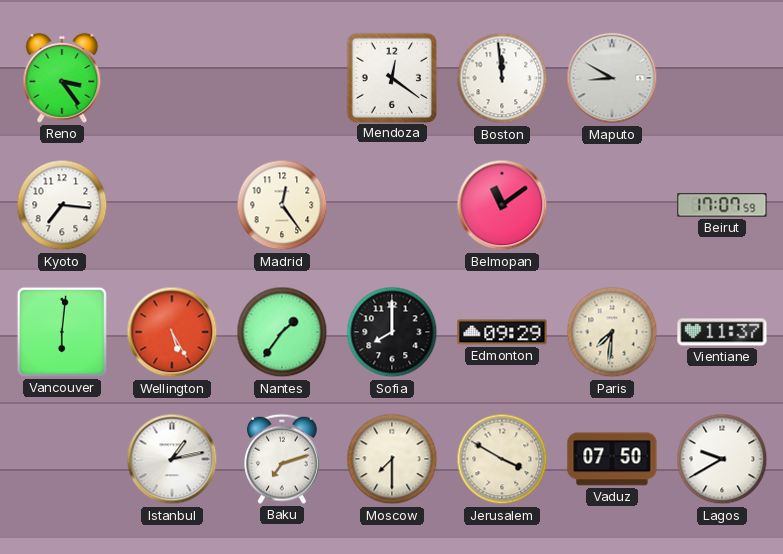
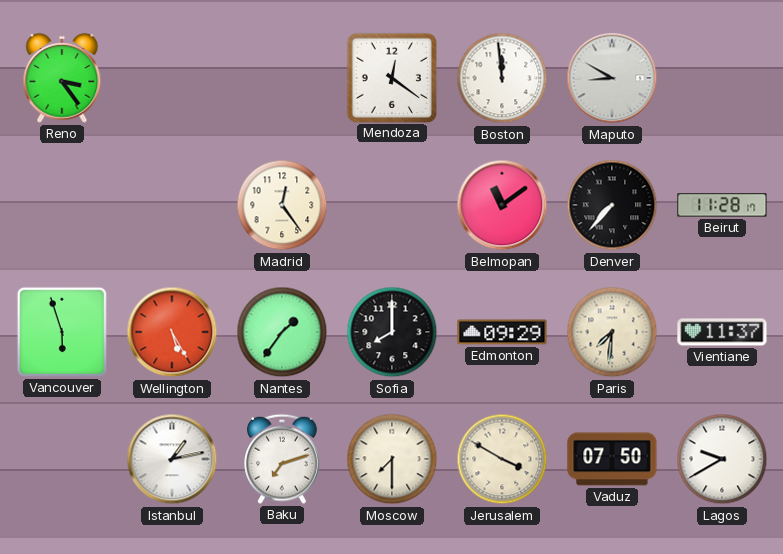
Kyoto: 7:16 -> none
Denver: none -> 7:37
Beirut: 17:07 -> 11:28
Vancouver: 6:01 -> 5:57
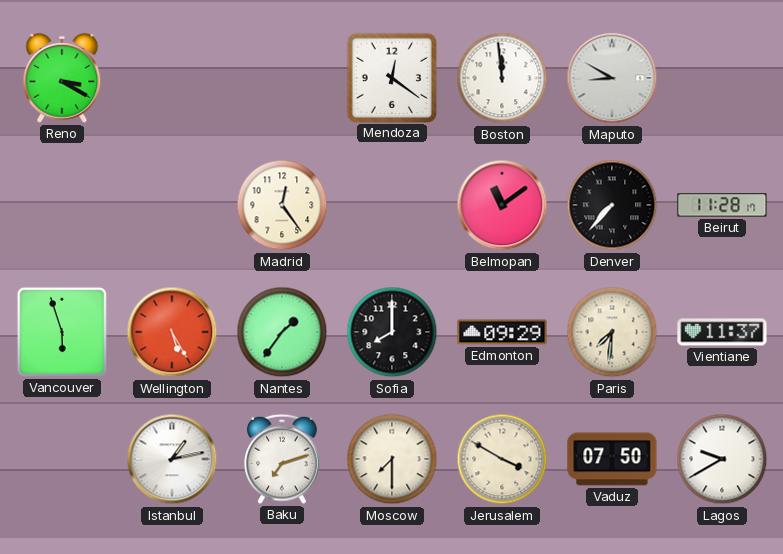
Reno: 3:24 -> 3:20
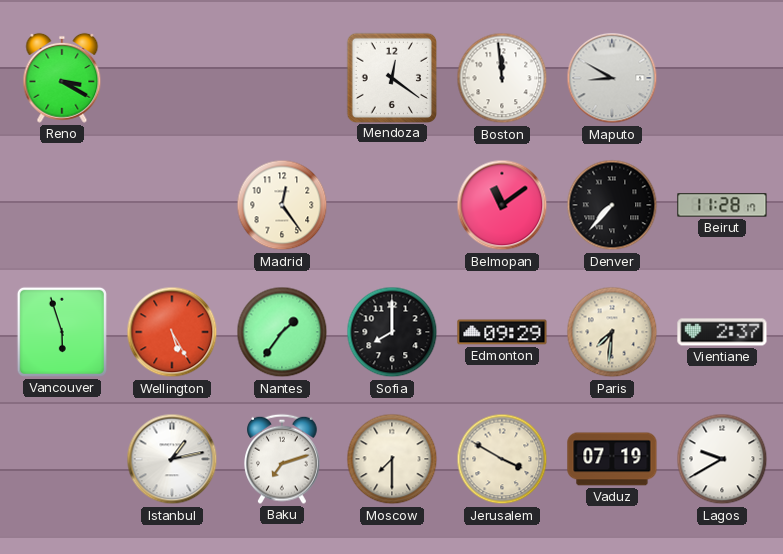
Vientiane: 11:37 -> 2:37
Vaduz: 07:50 -> 07:19
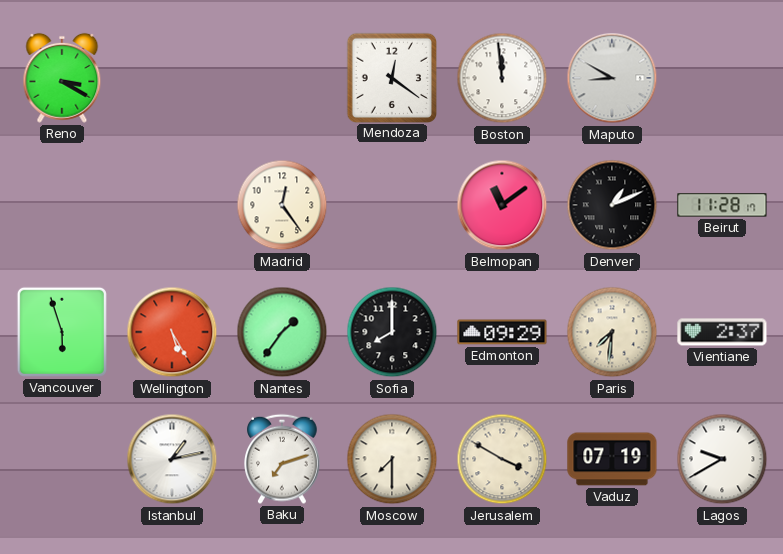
Denver: 7:37 -> 1:11
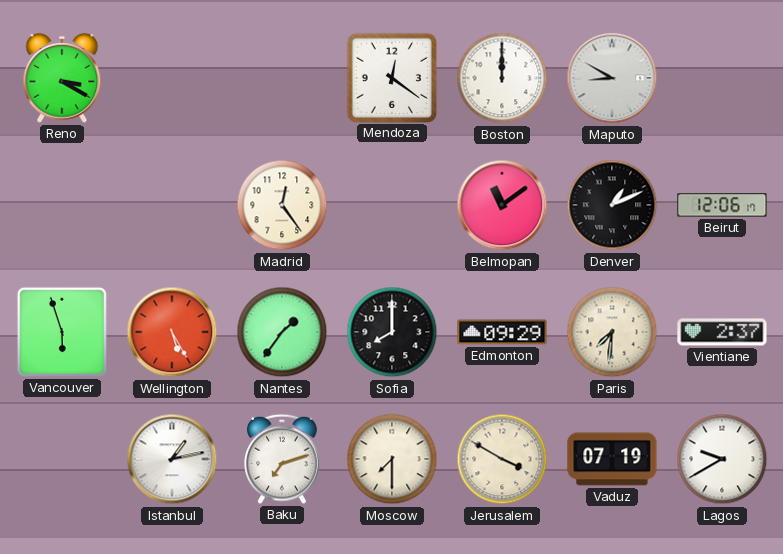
Boston: 11:59 -> 12:00
Beirut: 11:28 -> 12:06
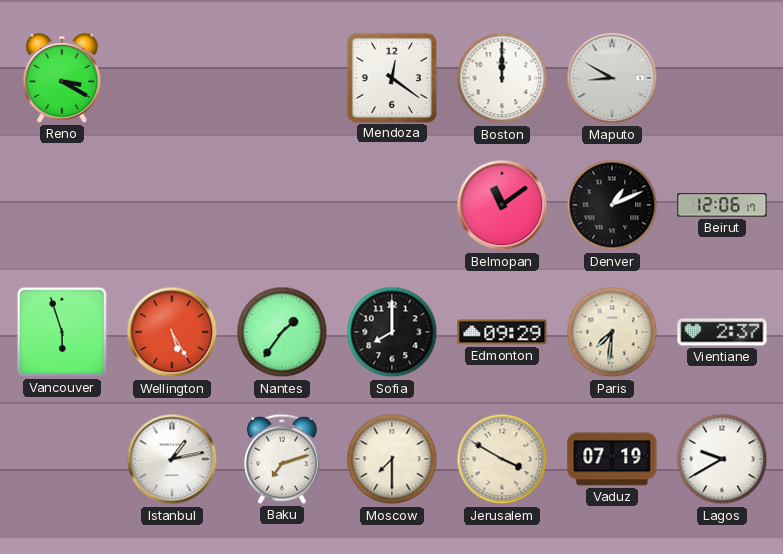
Madrid: 12:24 -> none
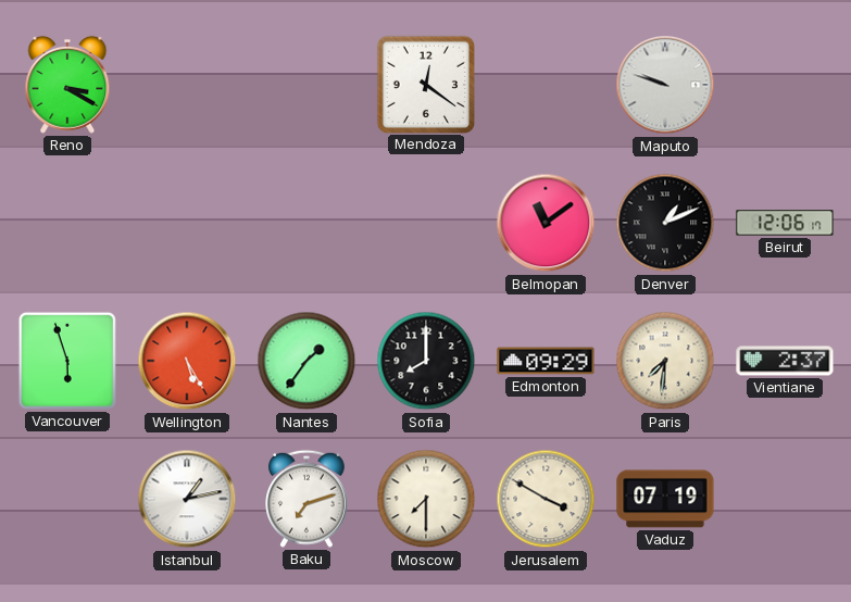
Boston: 12:00 -> none
Maputo: 8:50 -> 9:48
Lagos: 9:40 -> none
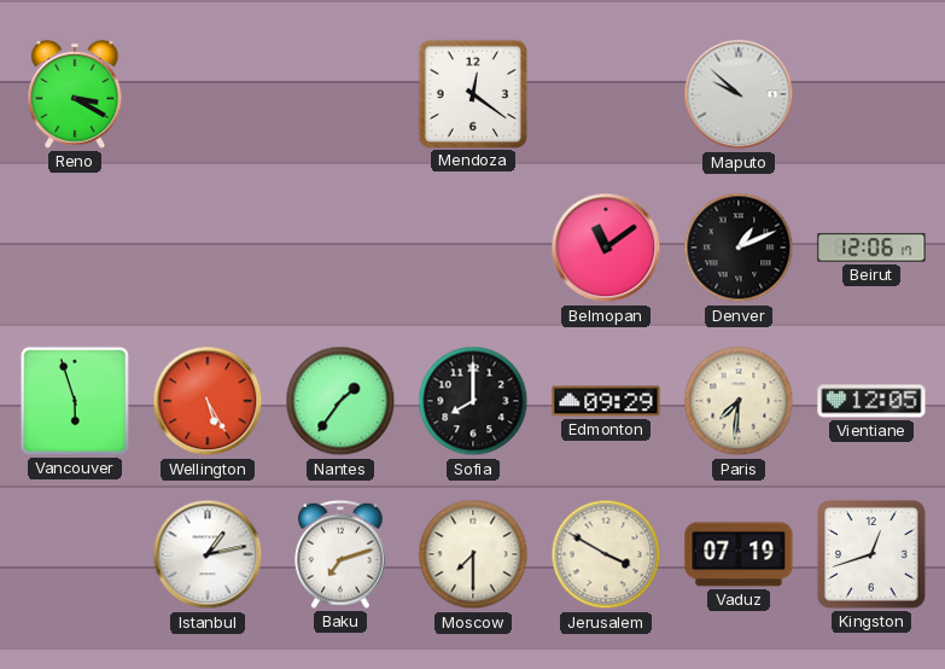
Maputo: 9:48 -> 9:52
Vientiane: 2:37 -> 12:05
Kingston: none -> 12:42
